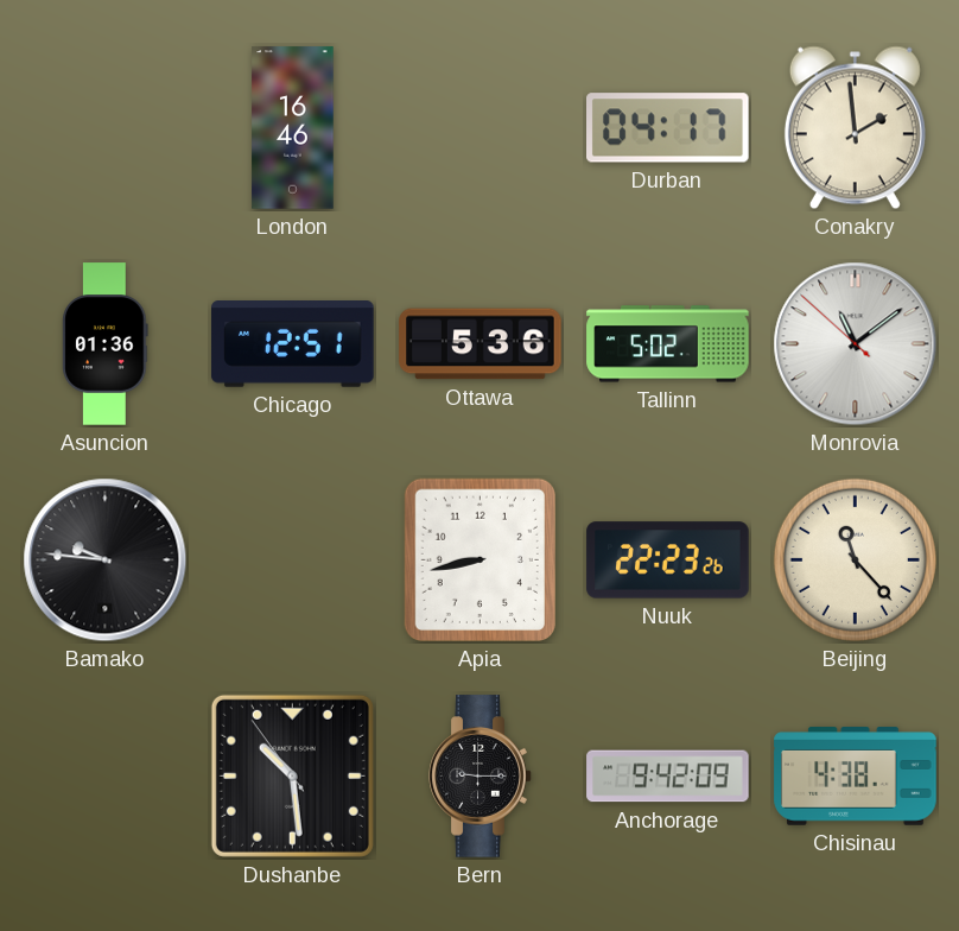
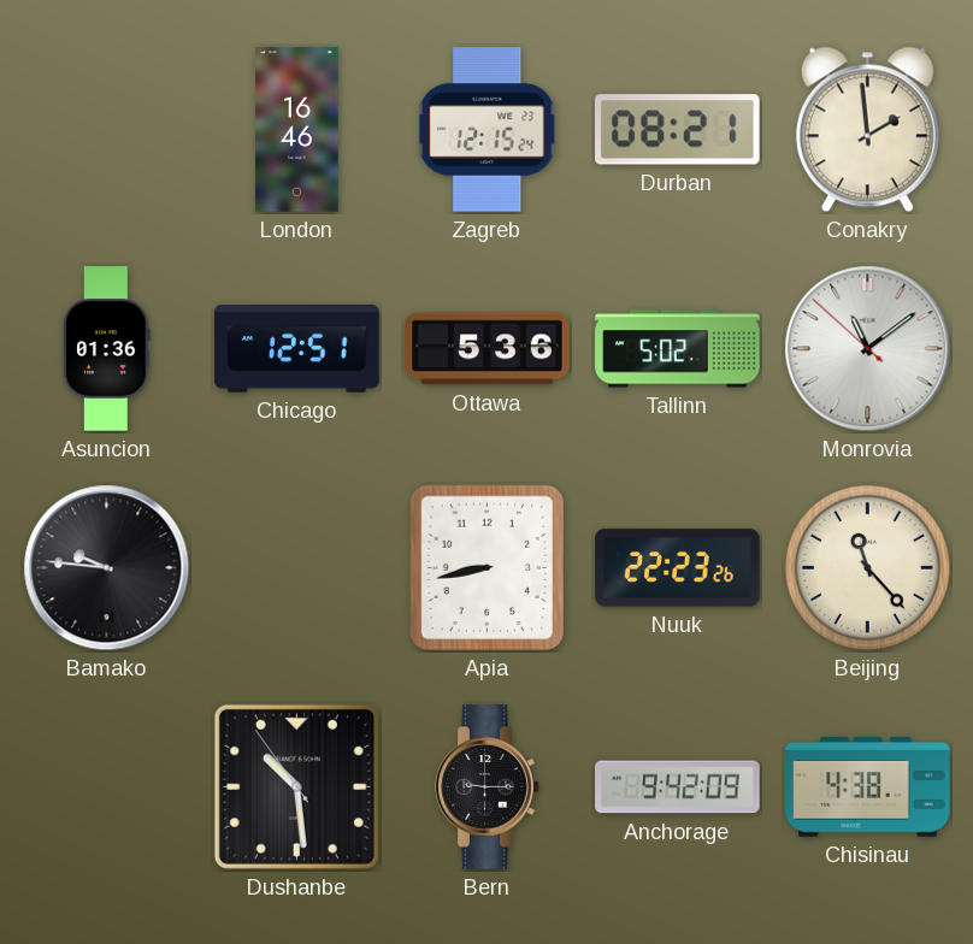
Zagreb: none -> 12:15
Durban: 04:17 -> 08:21
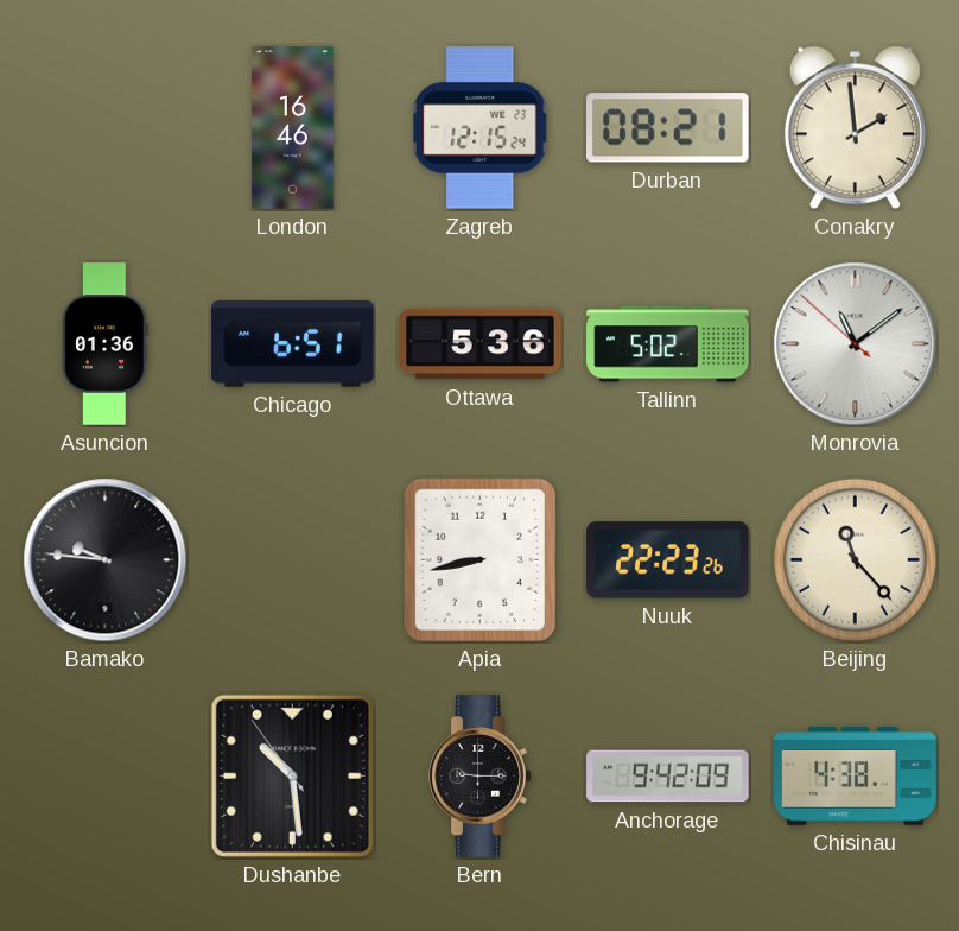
Chicago: 12:51 -> 6:51
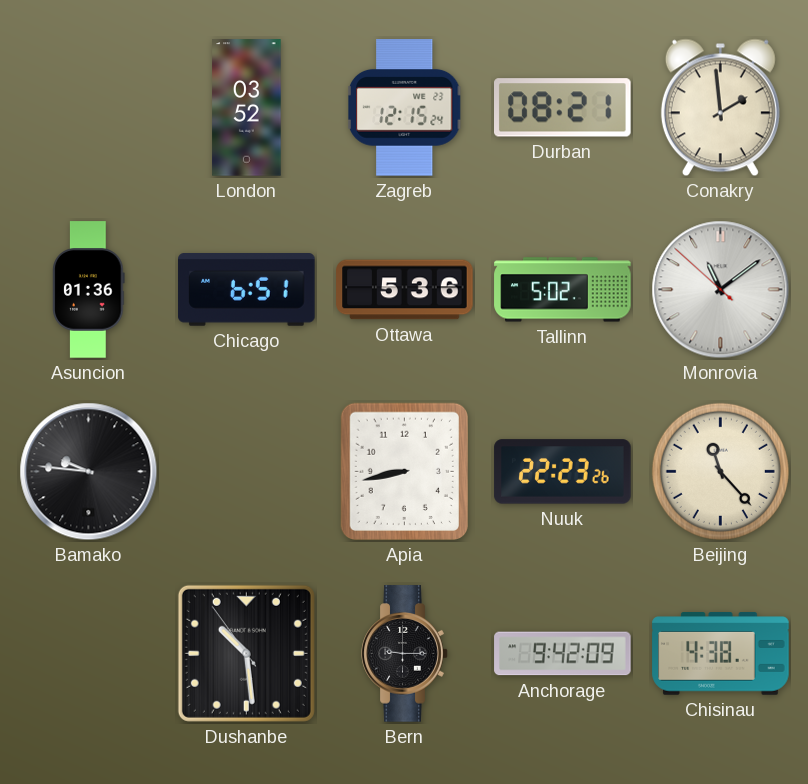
London: 16:46 -> 03:52
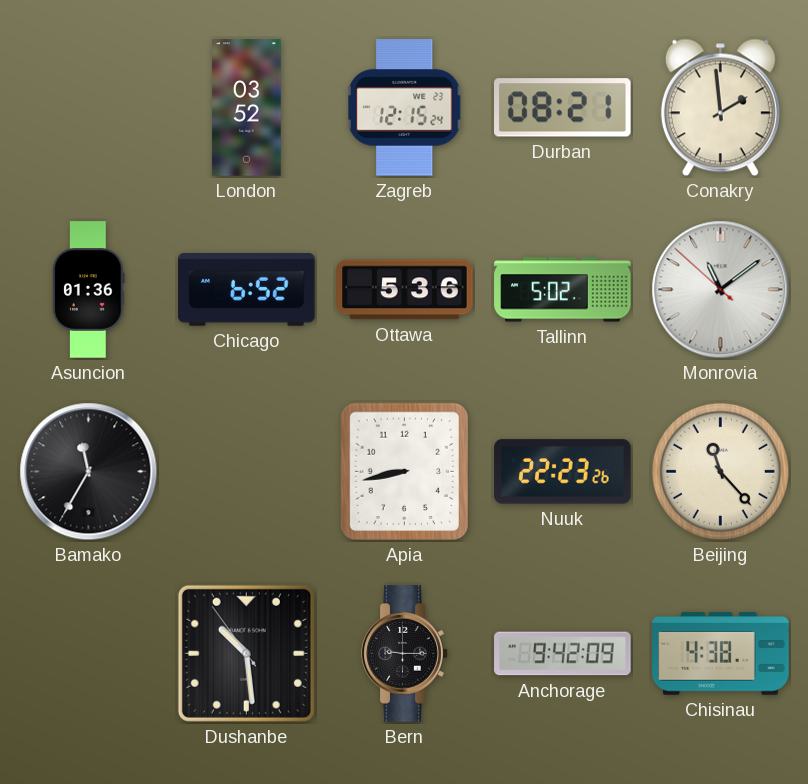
Chicago: 6:51 -> 6:52
Bamako: 9:46 -> 11:35
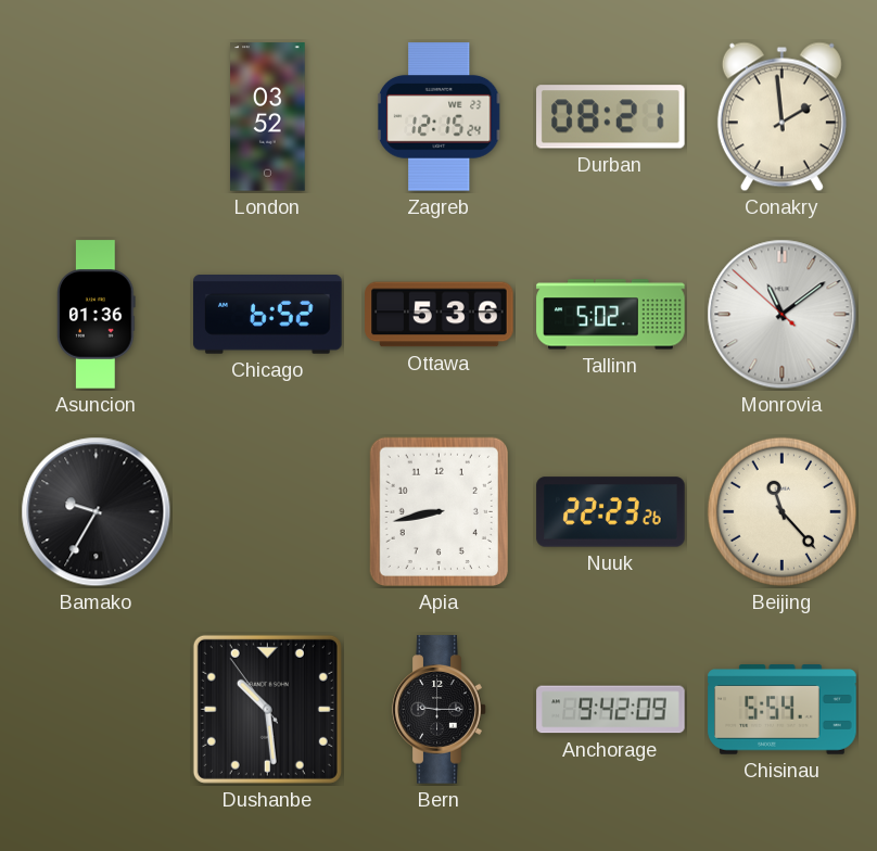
Bamako: 11:35 -> 9:35
Chisinau: 4:38 -> 5:54
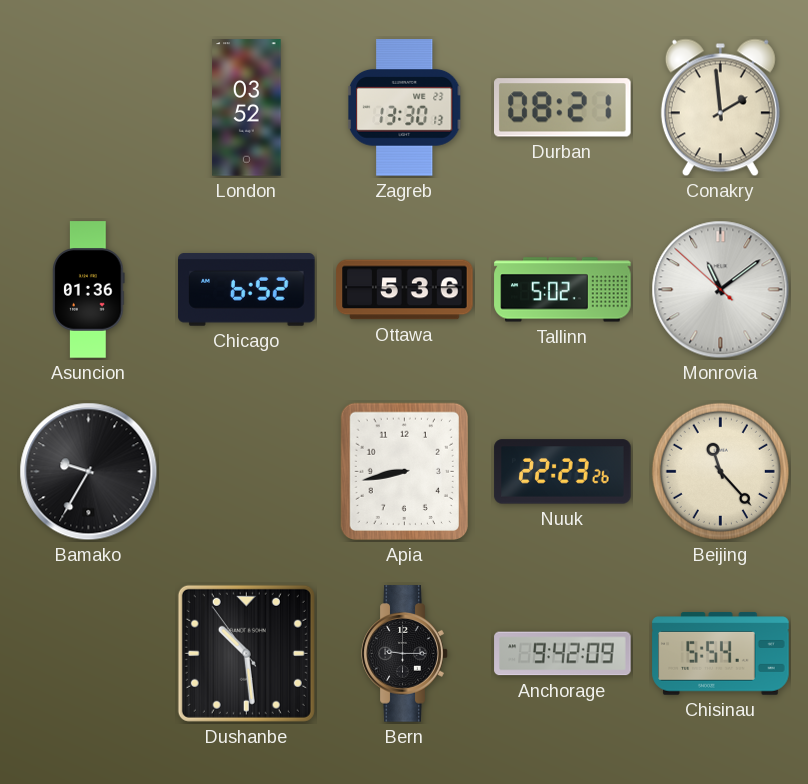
Zagreb: 12:15 -> 13:30
